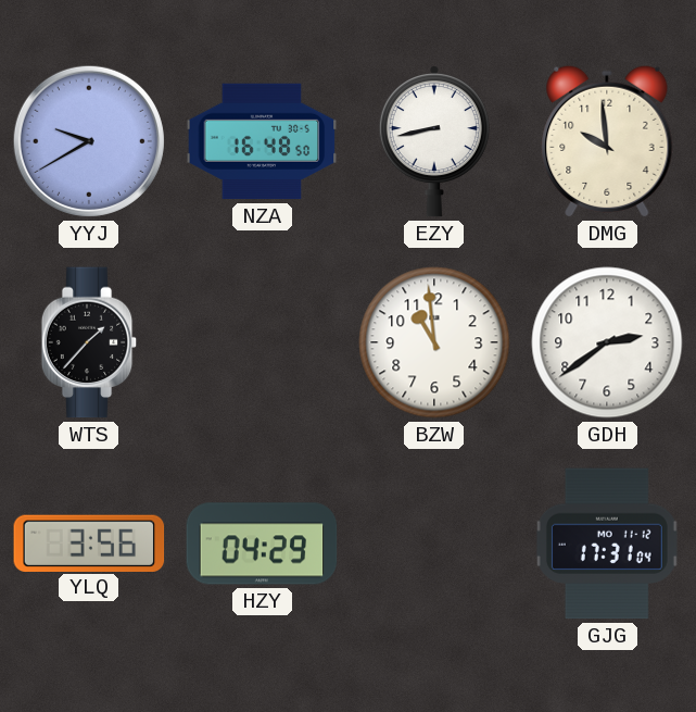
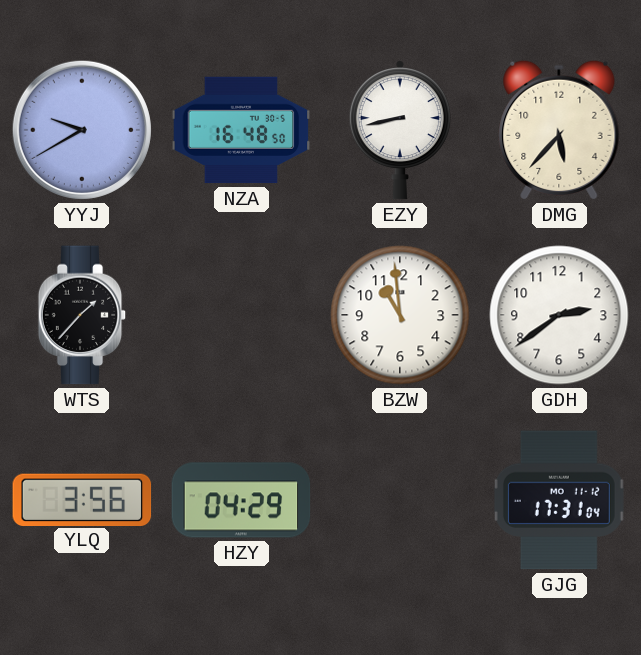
DMG: 9:59 -> 5:37
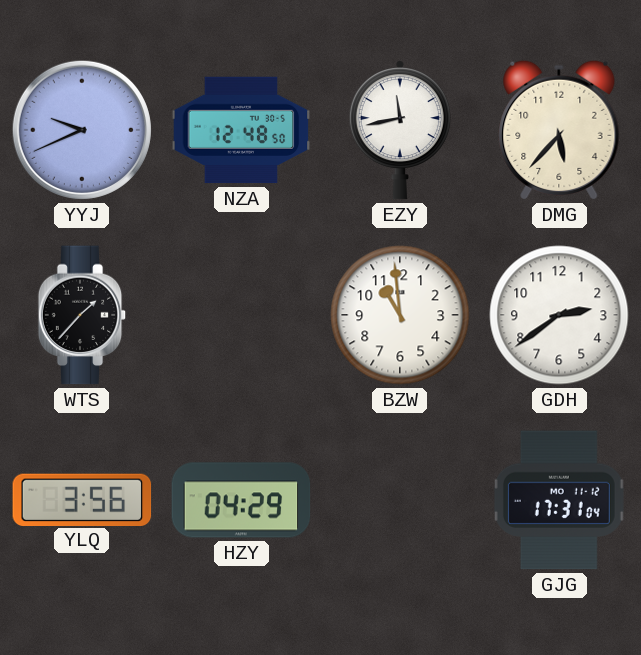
YYJ: 9:40 -> 9:41
NZA: 16:48 -> 12:48
EZY: 8:43 -> 11:43
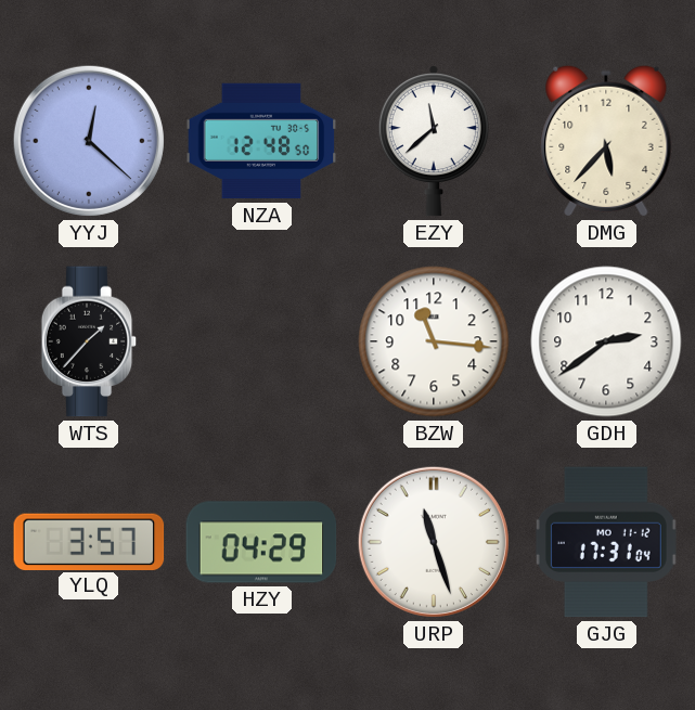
YYJ: 9:41 -> 12:22
EZY: 11:43 -> 11:38
BZW: 10:59 -> 11:16
YLQ: 3:56 -> 3:57
URP: none -> 11:27
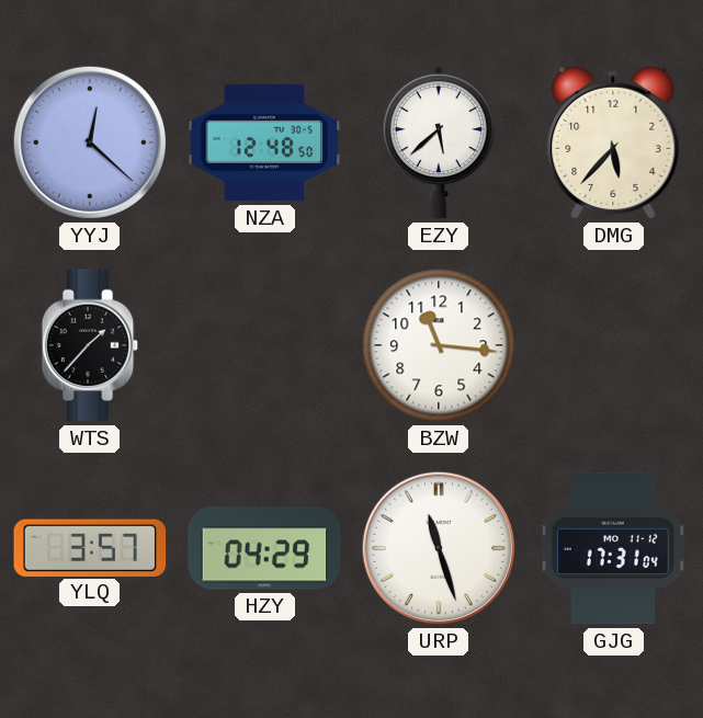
EZY: 11:38 -> 5:38
GDH: 2:39 -> none
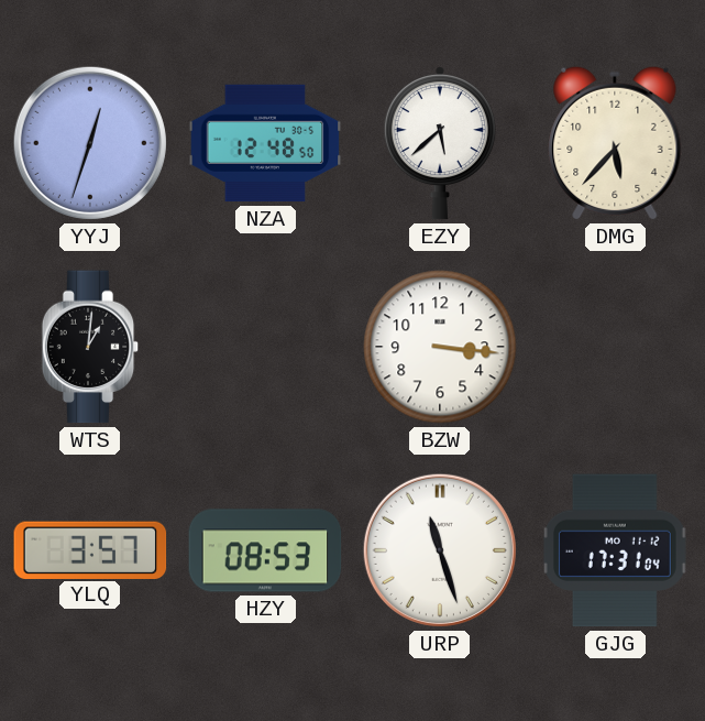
YYJ: 12:22 -> 12:33
WTS: 1:37 -> 1:01
BZW: 11:16 -> 3:16
HZY: 04:29 -> 08:53
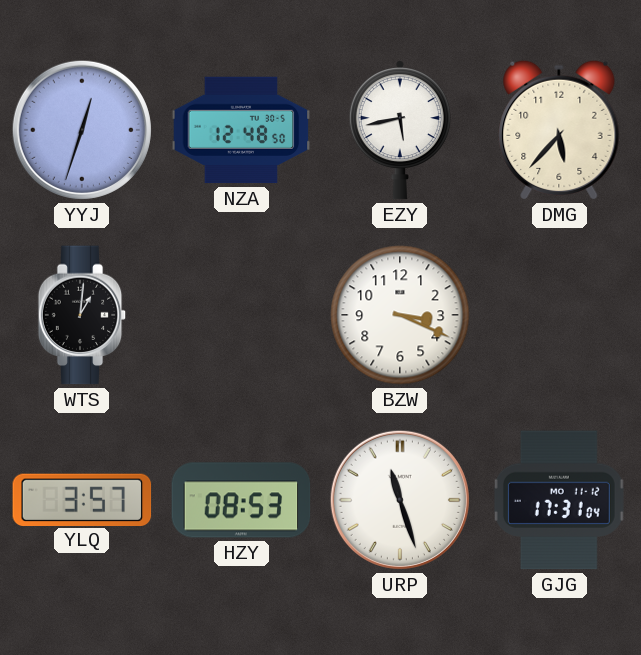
EZY: 5:38 -> 5:43
BZW: 3:16 -> 3:19
